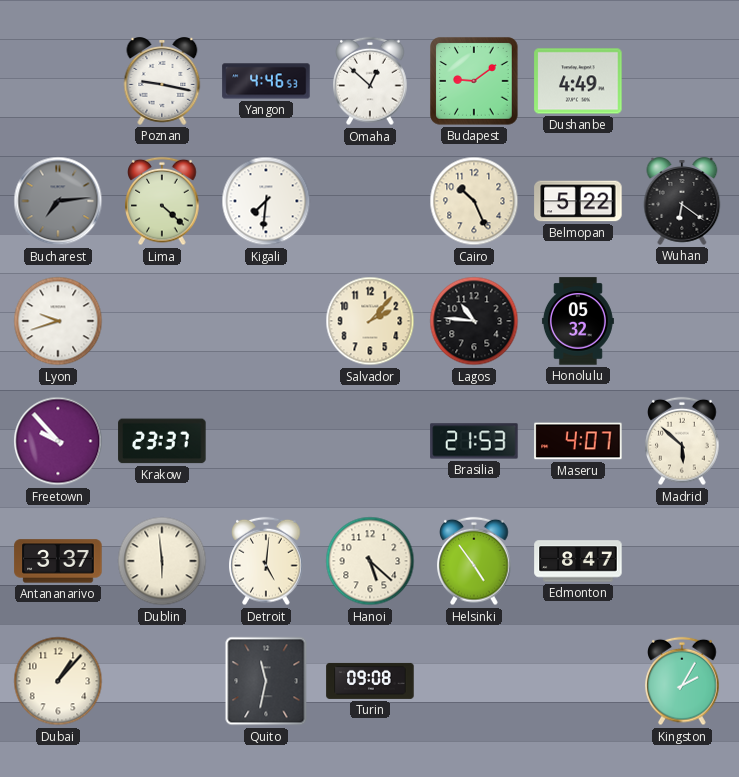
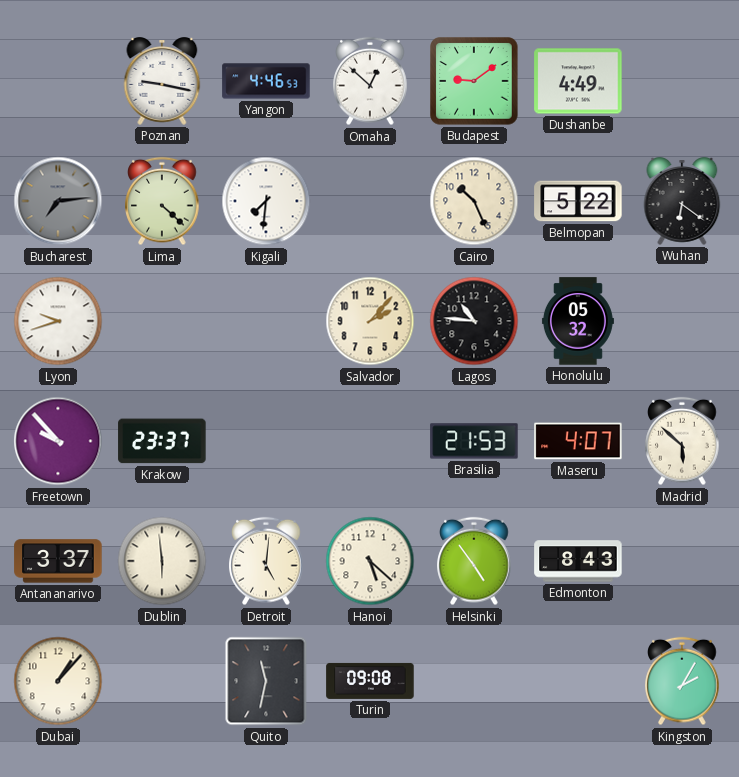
Edmonton: 8:47 -> 8:43
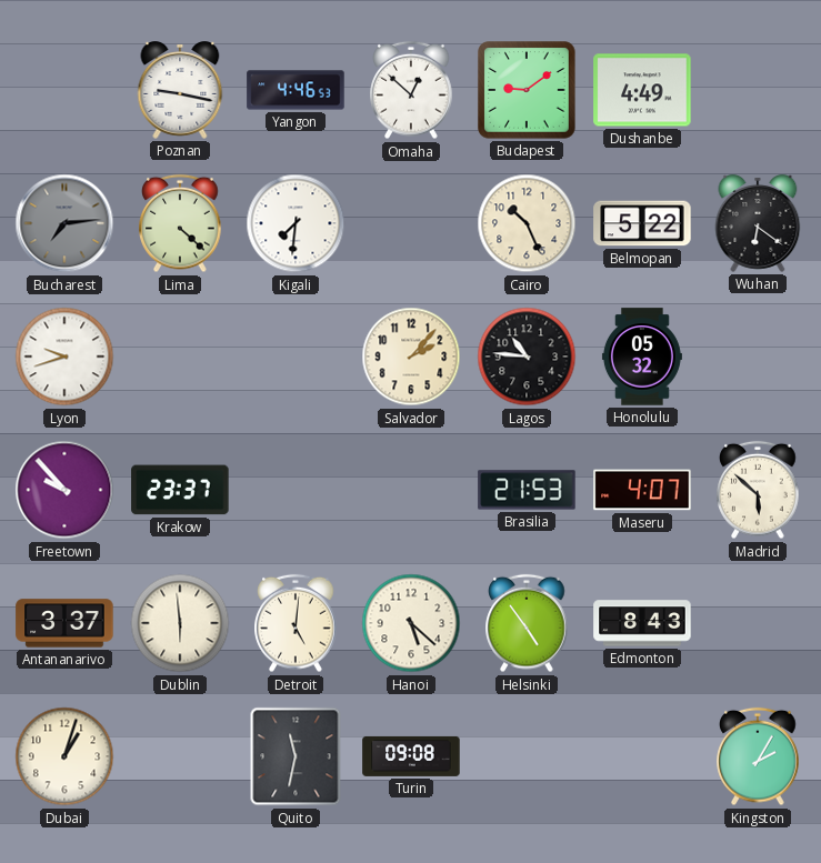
Dubai: 1:07 -> 1:03
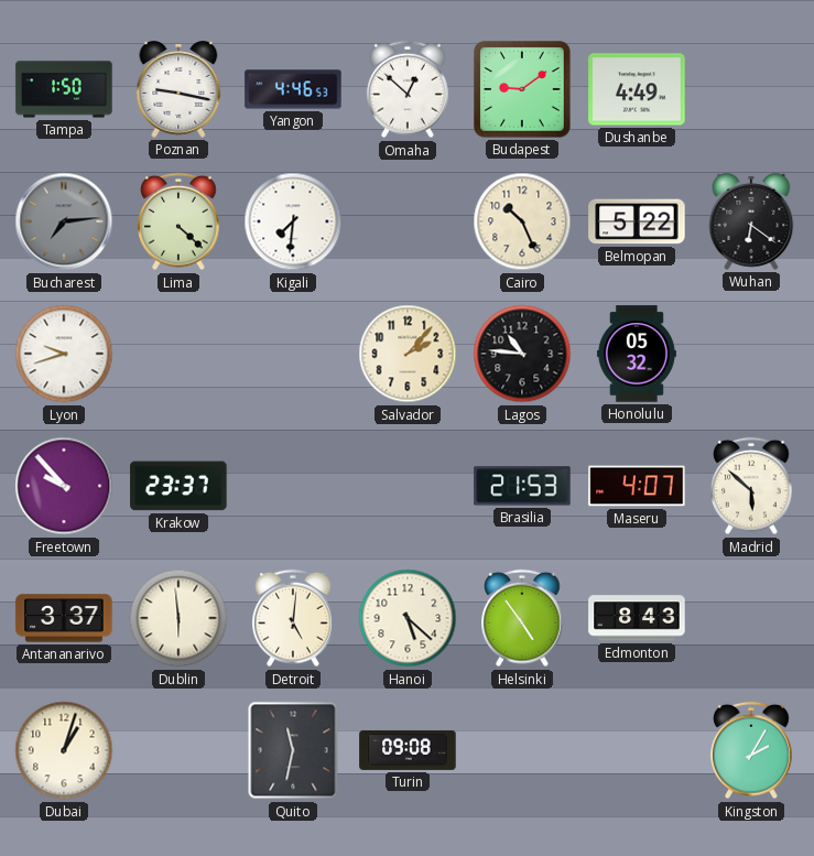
Tampa: none -> 1:50
